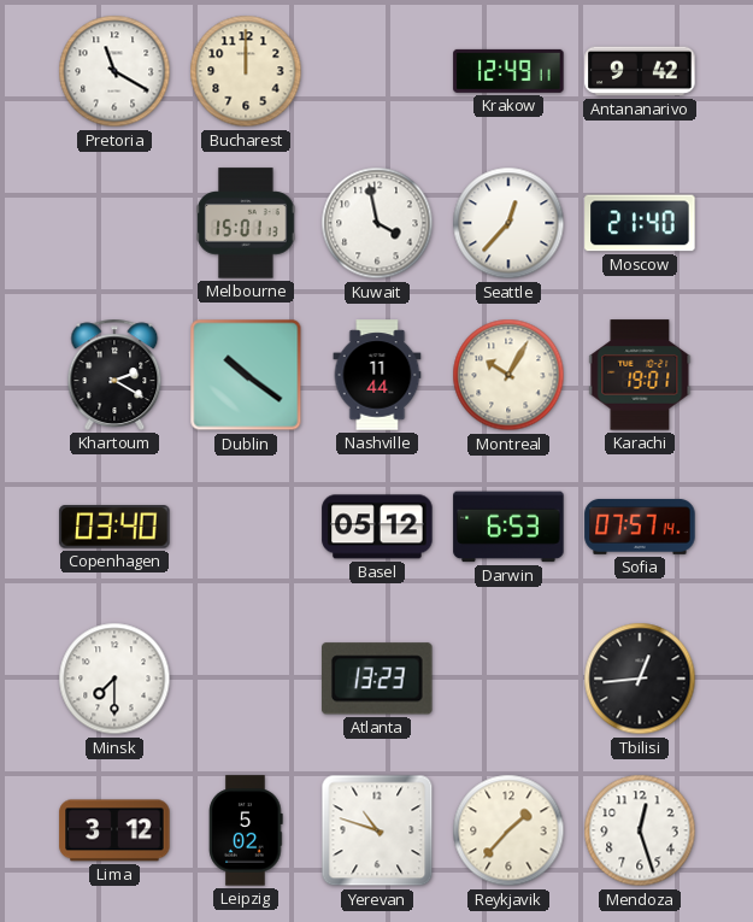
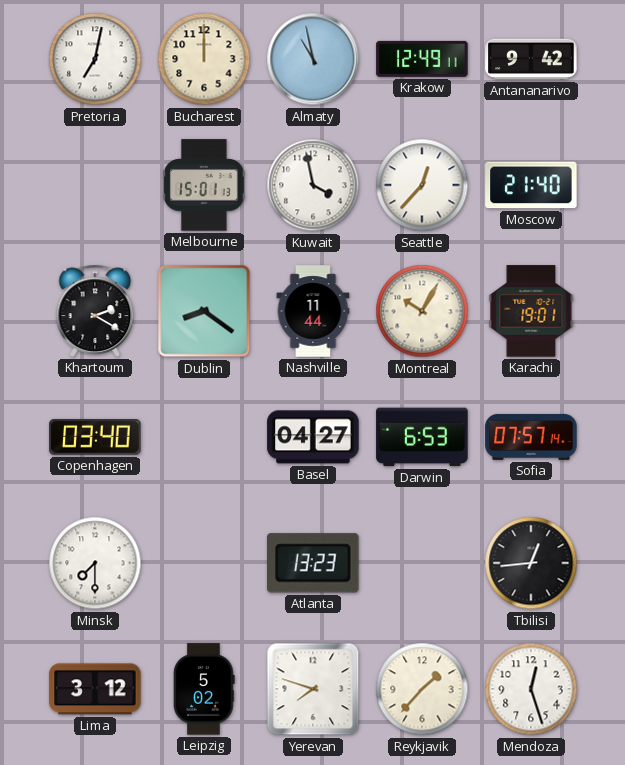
Pretoria: 11:20 -> 7:02
Almaty: none -> 10:58
Dublin: 10:21 -> 8:21
Basel: 05:12 -> 04:27
Yerevan: 10:48 -> 7:48
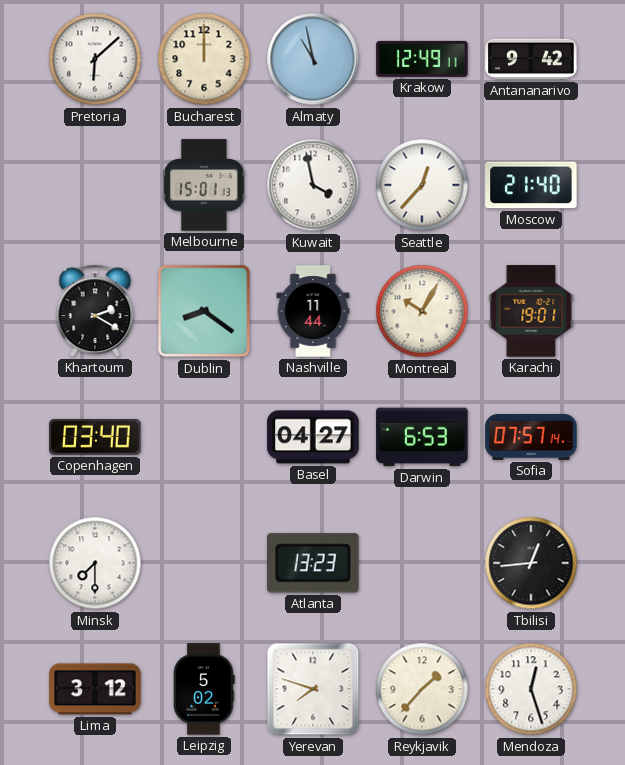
Pretoria: 7:02 -> 6:08
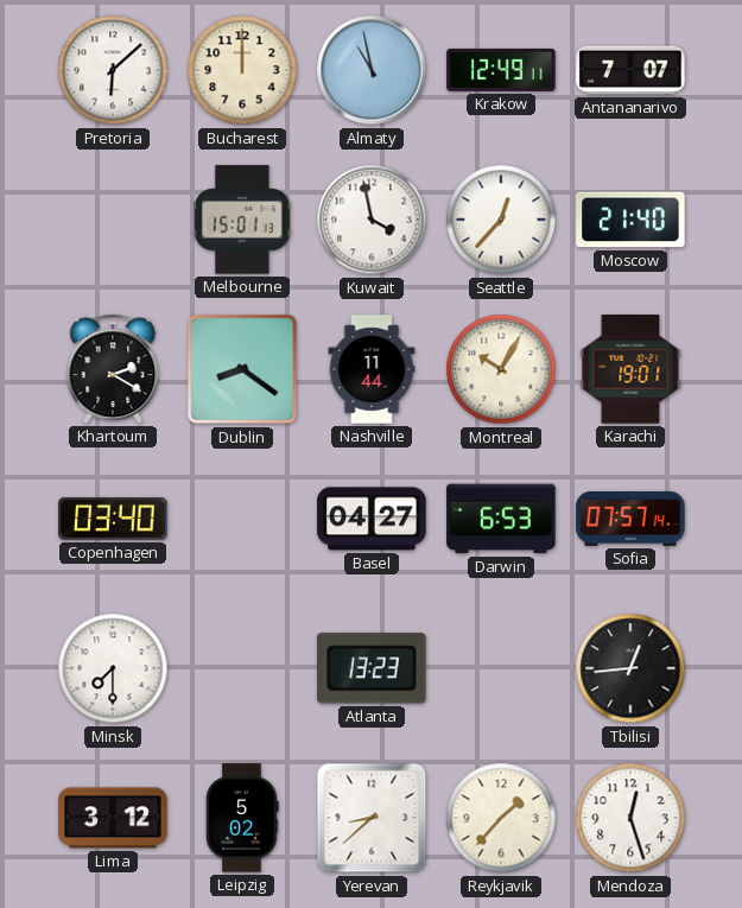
Antananarivo: 9:42 -> 7:07
Yerevan: 7:48 -> 8:38
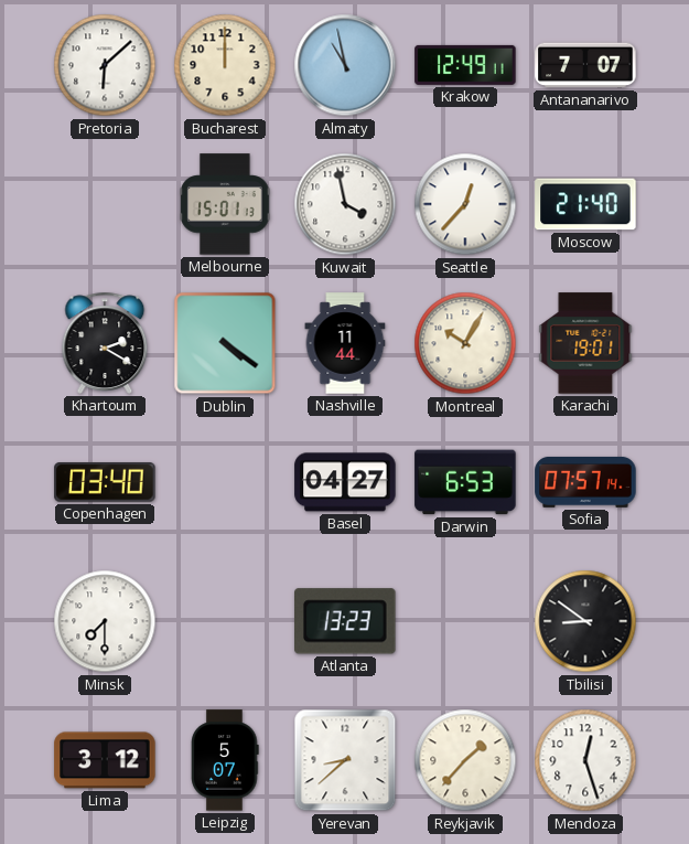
Dublin: 8:21 -> 4:21
Tbilisi: 12:44 -> 8:51
Leipzig: 5:02 -> 5:07
